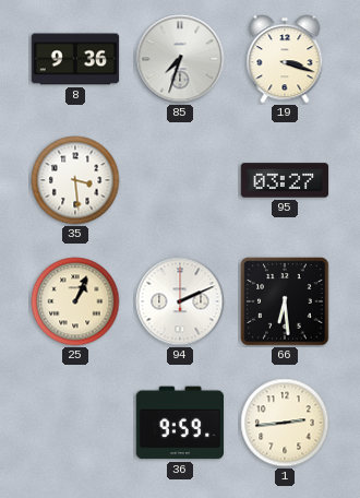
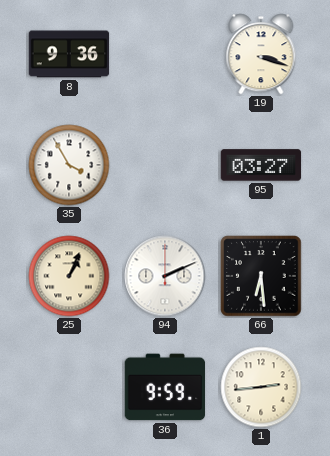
85: 7:33 -> none
35: 3:29 -> 3:55
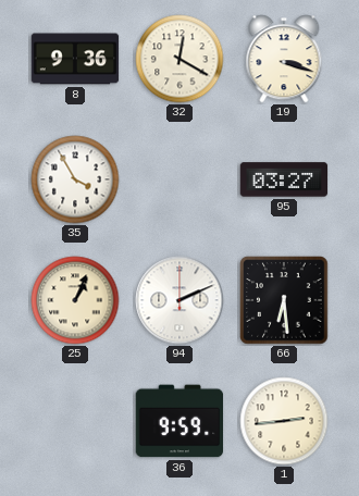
32: none -> 12:20
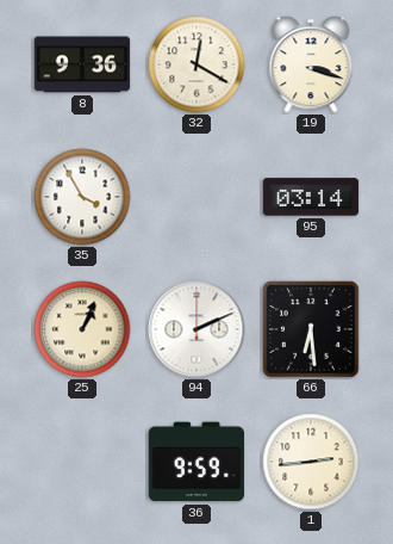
95: 03:27 -> 03:14
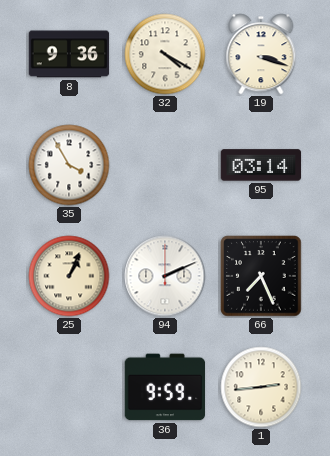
32: 12:20 -> 4:20
66: 6:29 -> 7:26
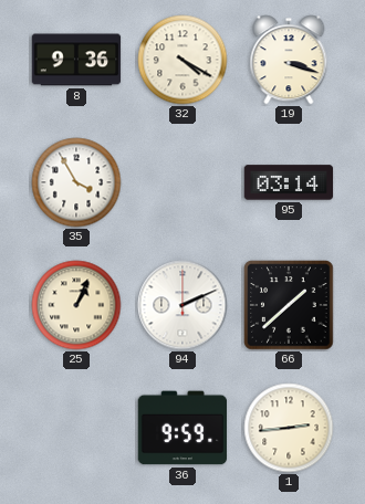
66: 7:26 -> 1:38
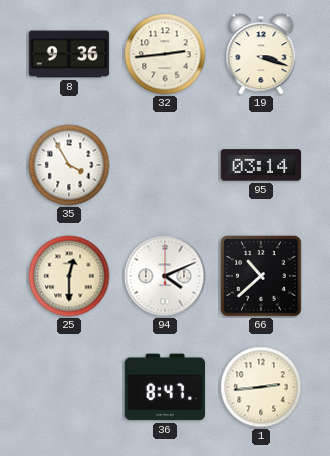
32: 4:20 -> 2:44
25: 1:04 -> 12:30
94: 2:11 -> 4:11
66: 1:38 -> 10:38
36: 9:59 -> 8:47
